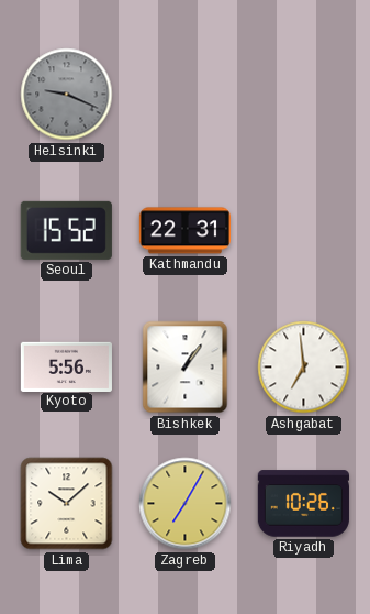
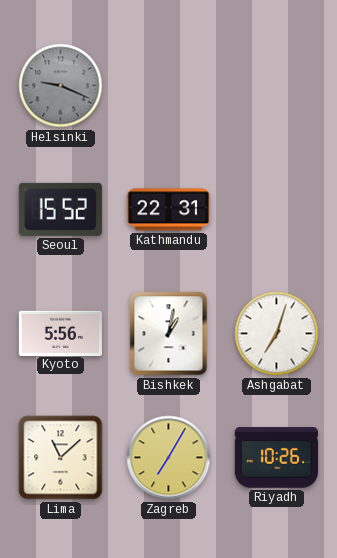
Bishkek: 1:06 -> 1:02
Ashgabat: 6:59 -> 7:03
Lima: 10:08 -> 11:08
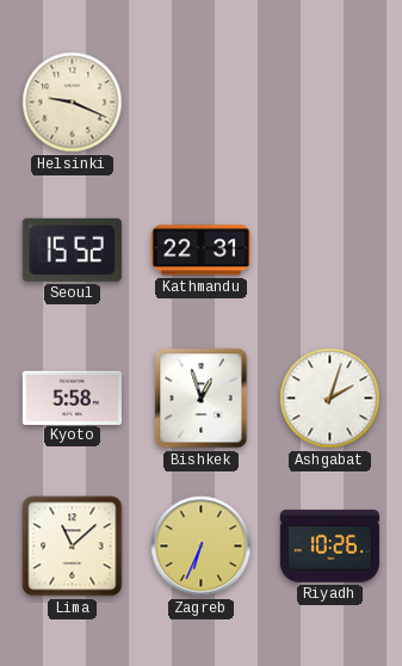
Helsinki dial: grey -> cream
Kyoto: 5:56 -> 5:58
Bishkek: 1:02 -> 12:57
Ashgabat: 7:03 -> 2:03
Zagreb: 7:05 -> 6:34
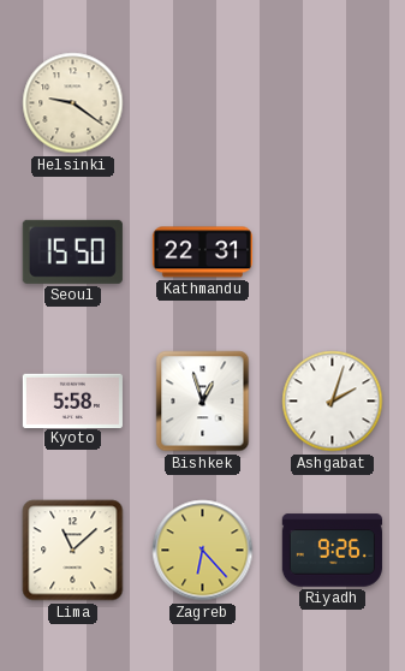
Helsinki: 9:19 -> 9:21
Seoul: 15:52 -> 15:50
Zagreb: 6:34 -> 6:23
Riyadh: 10:26 -> 9:26
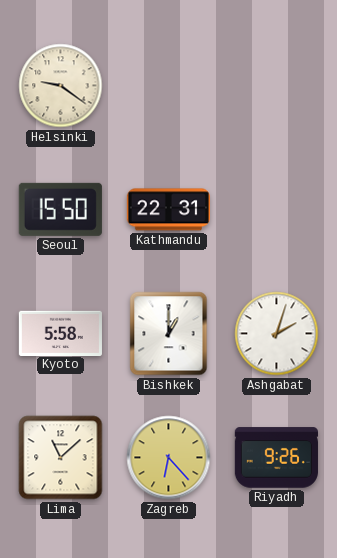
Bishkek: 12:57 -> 1:00
